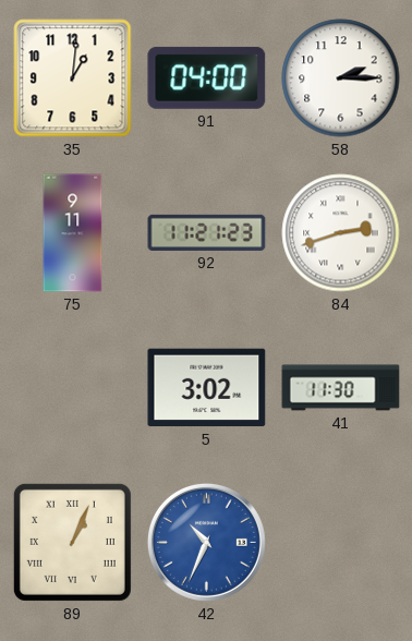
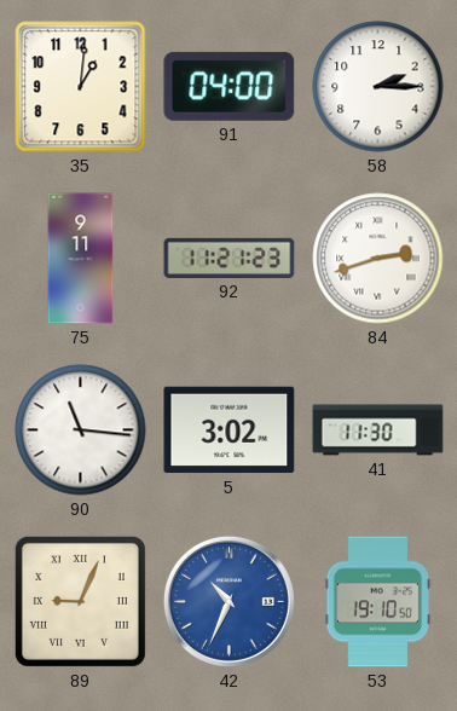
90: none -> 11:16
89: 1:04 -> 9:04
53: none -> 19:10
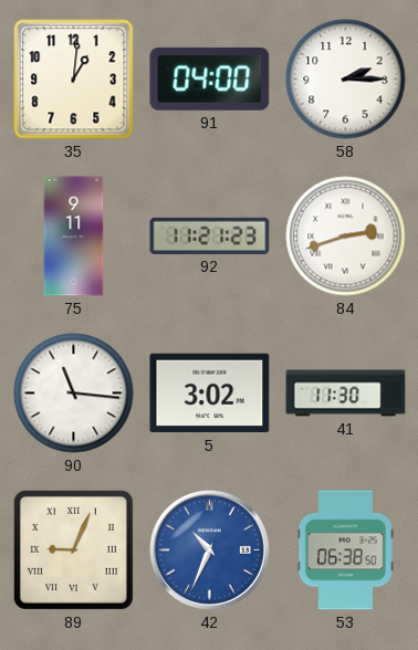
53: 19:10 -> 06:38
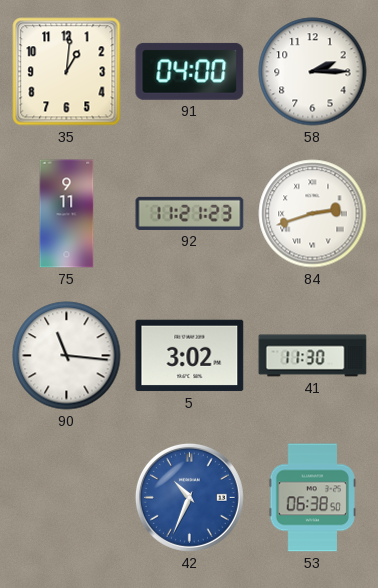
89: 9:04 -> none
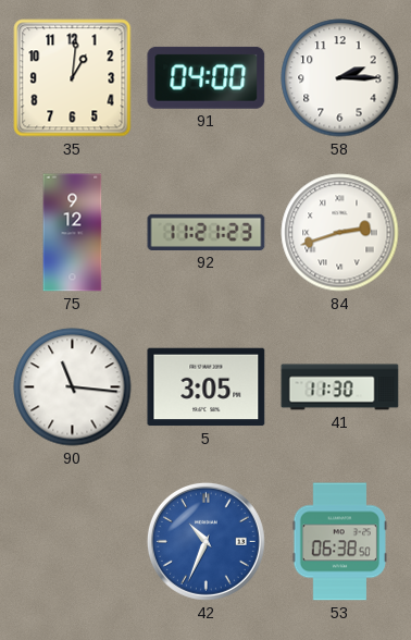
75: 9:11 -> 9:12
5: 3:02 -> 3:05
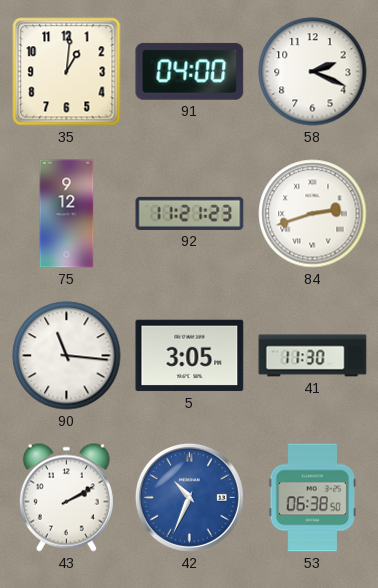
58: 2:15 -> 2:19
43: none -> 2:10
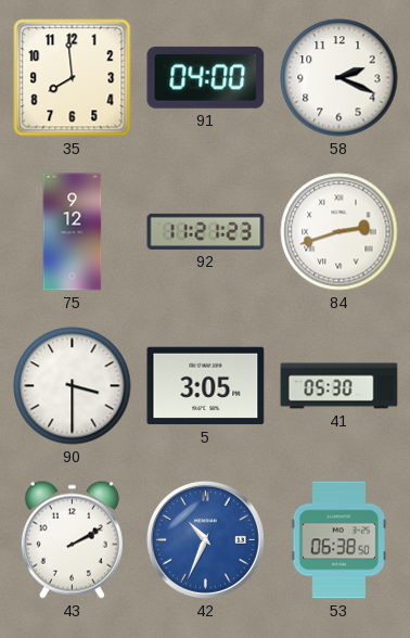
35: 1:01 -> 7:59
90: 11:16 -> 3:30
41: 11:30 -> 05:30
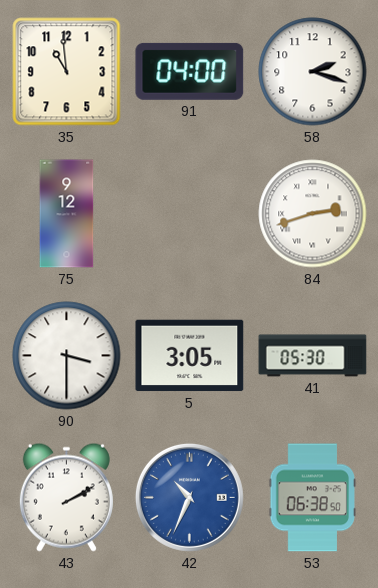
35: 7:59 -> 10:59
58: 2:19 -> 2:18
92: 11:21 -> none
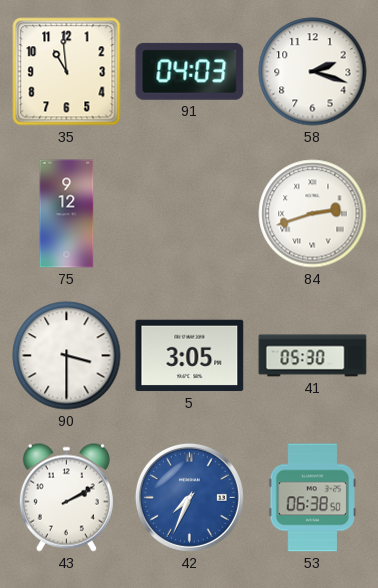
91: 04:00 -> 04:03
42: 10:34 -> 7:34
